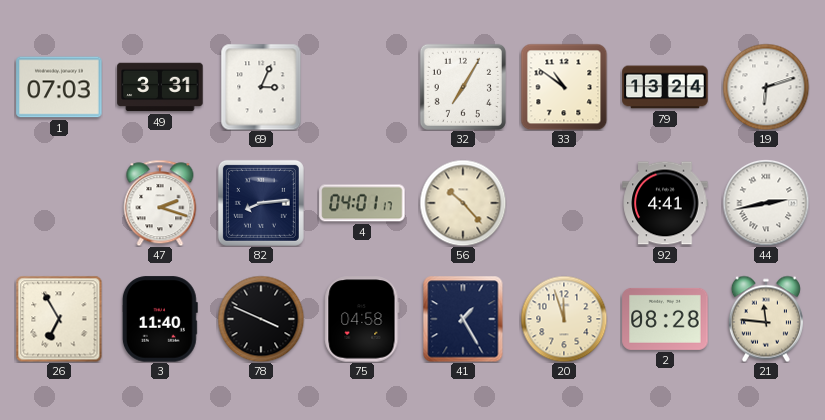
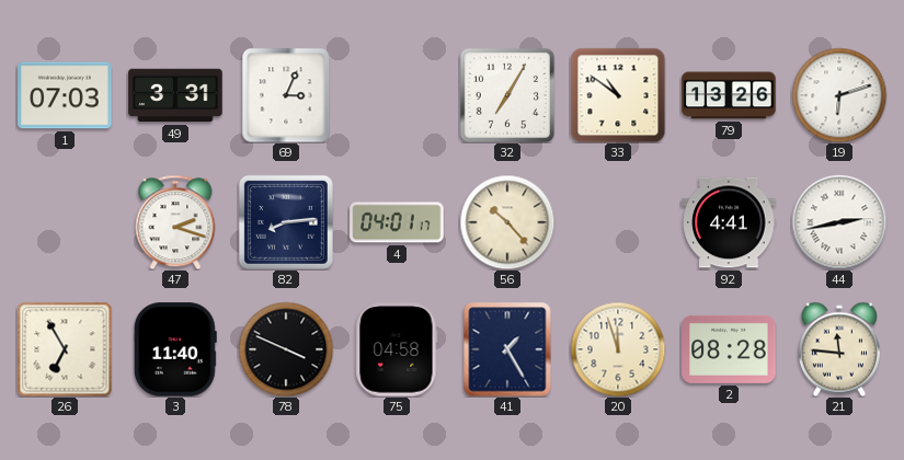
79: 13:24 -> 13:26
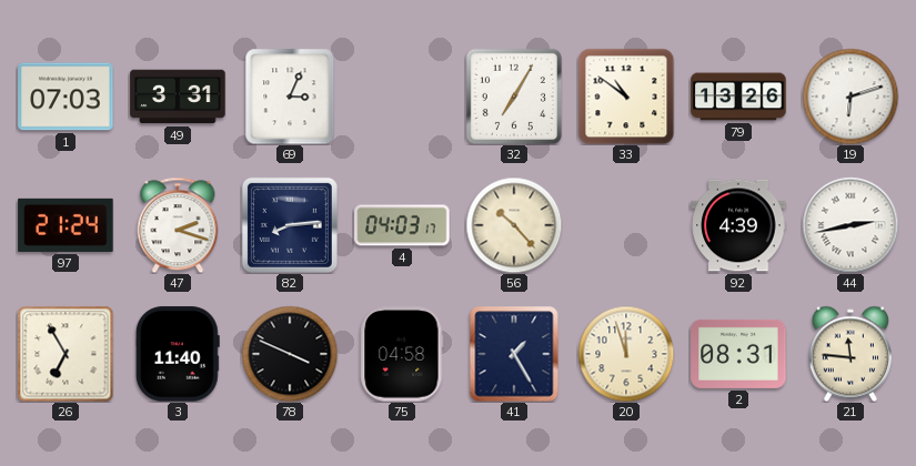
97: none -> 21:24
4: 04:01 -> 04:03
92: 4:41 -> 4:39
2: 08:28 -> 08:31
